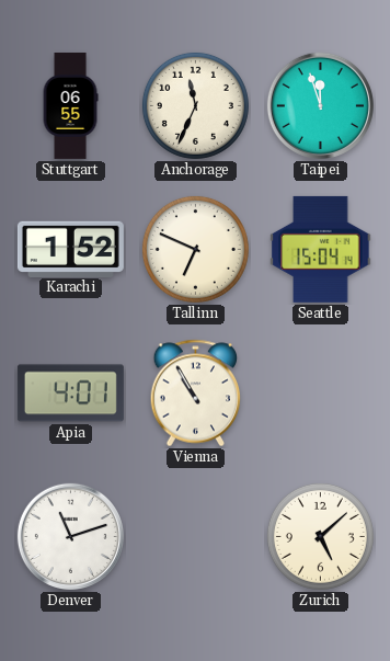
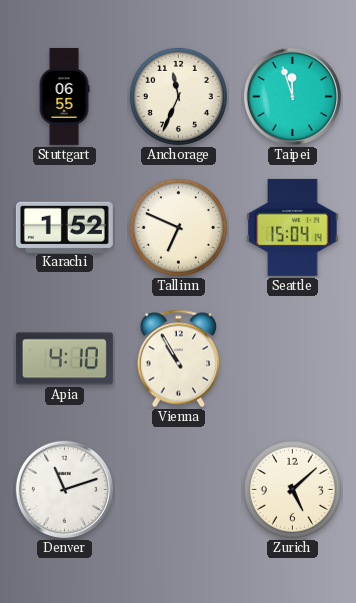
Apia: 4:01 -> 4:10
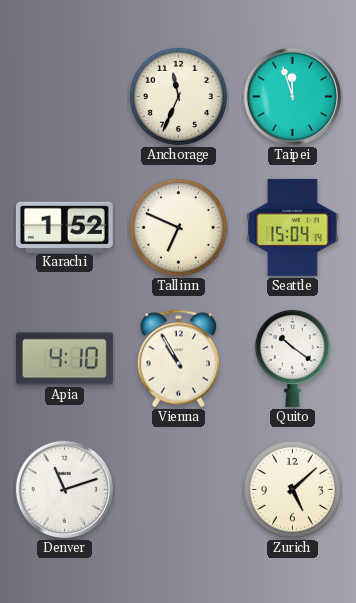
Stuttgart: 06:55 -> none
Quito: none -> 10:21
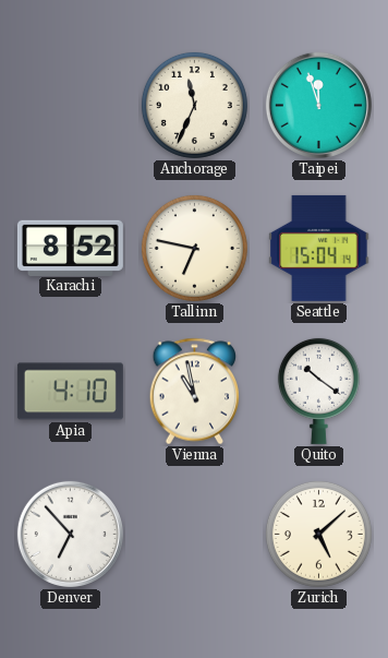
Karachi: 1:52 -> 8:52
Tallinn: 6:49 -> 6:47
Vienna: 10:55 -> 10:58
Denver: 11:12 -> 6:53
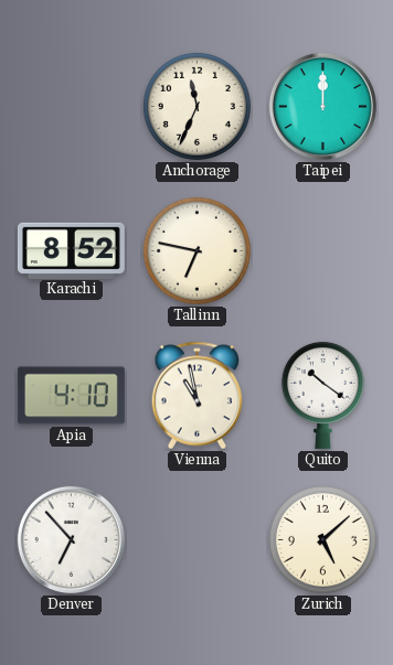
Taipei: 11:57 -> 12:00
Seattle: 15:04 -> none
